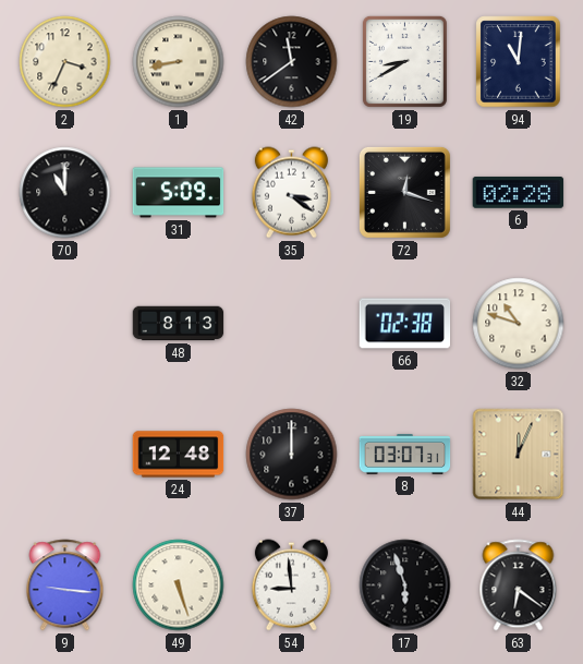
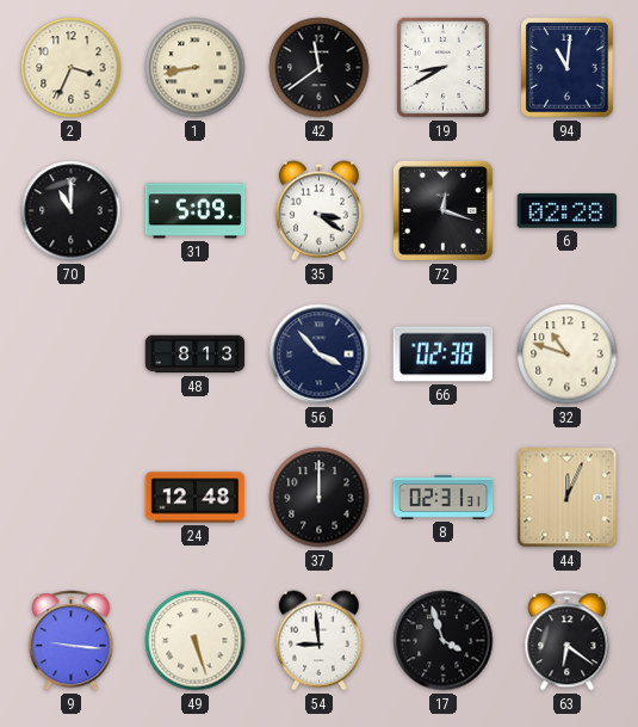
56: none -> 3:53
8: 03:07 -> 02:31
17: 5:57 -> 3:57
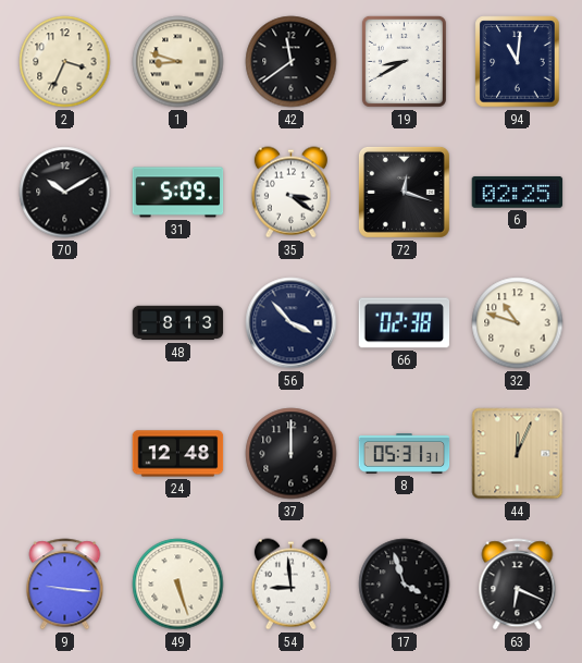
1: 8:43 -> 8:48
70: 11:00 -> 10:10
6: 02:28 -> 02:25
8: 02:31 -> 05:31
63: 6:21 -> 6:19
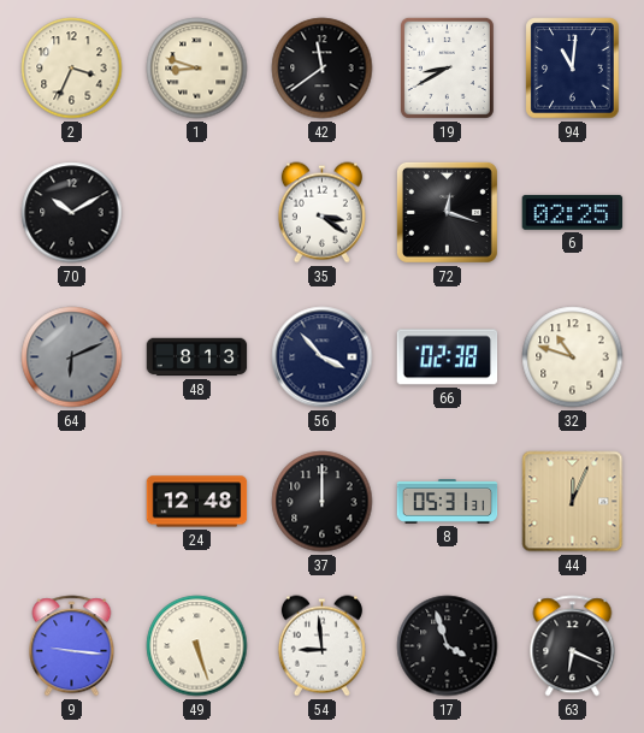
31: 5:09 -> none
64: none -> 6:11
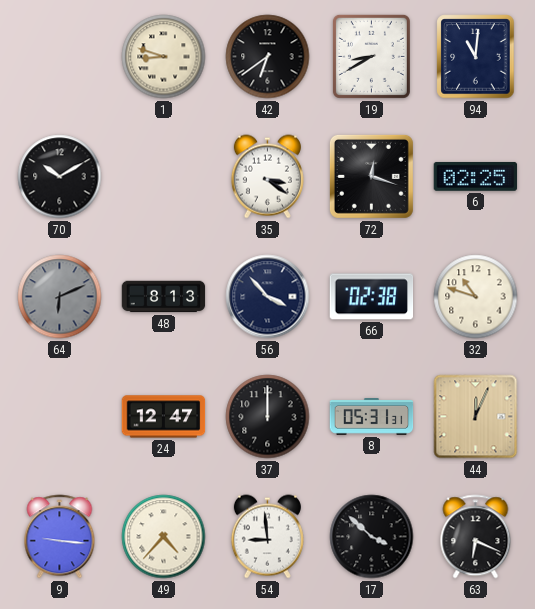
2: 3:34 -> none
42: 11:39 -> 6:39
24: 12:48 -> 12:47
49: 5:27 -> 4:37
17: 3:57 -> 3:52
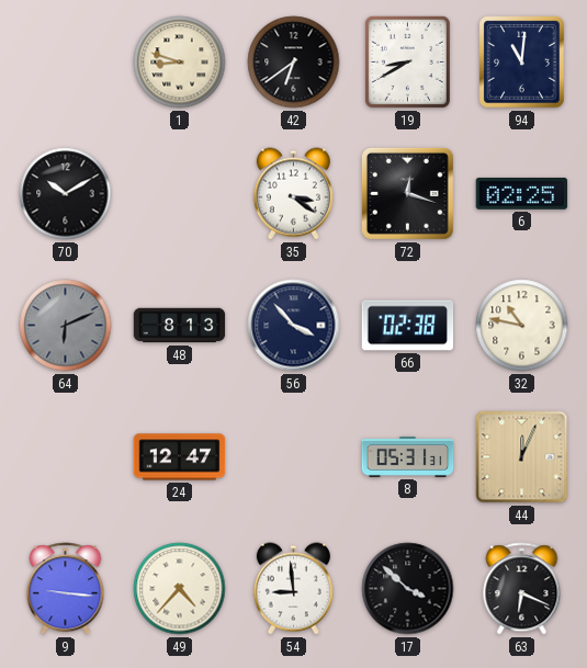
32: 10:48 -> 10:47
37: 12:00 -> none
